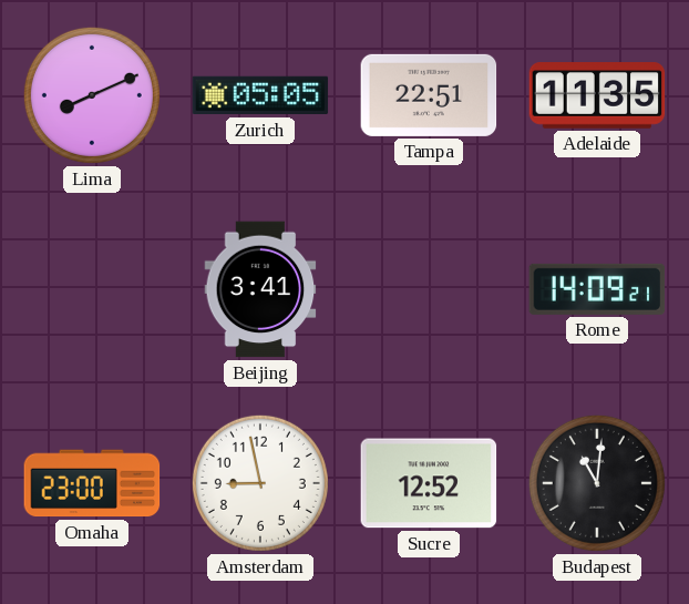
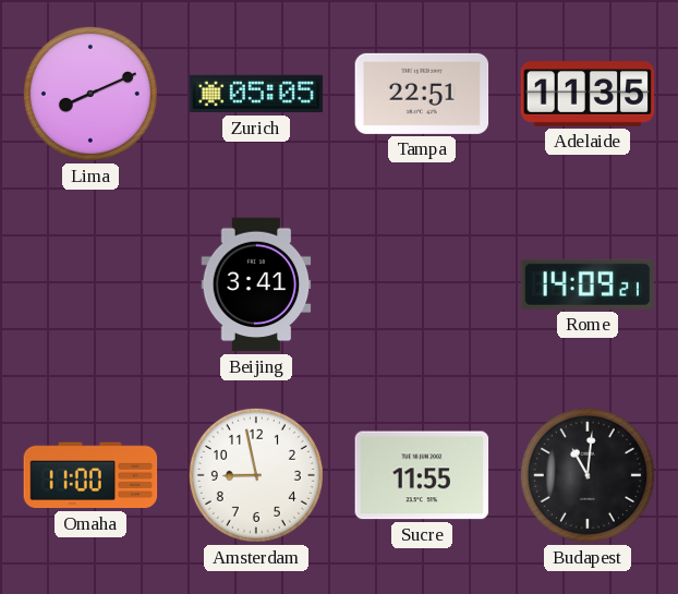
Omaha: 23:00 -> 11:00
Sucre: 12:52 -> 11:55
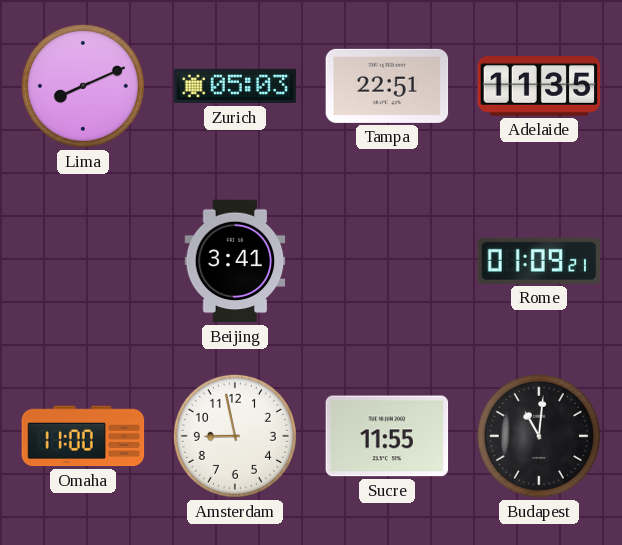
Zurich: 05:05 -> 05:03
Rome: 14:09 -> 01:09
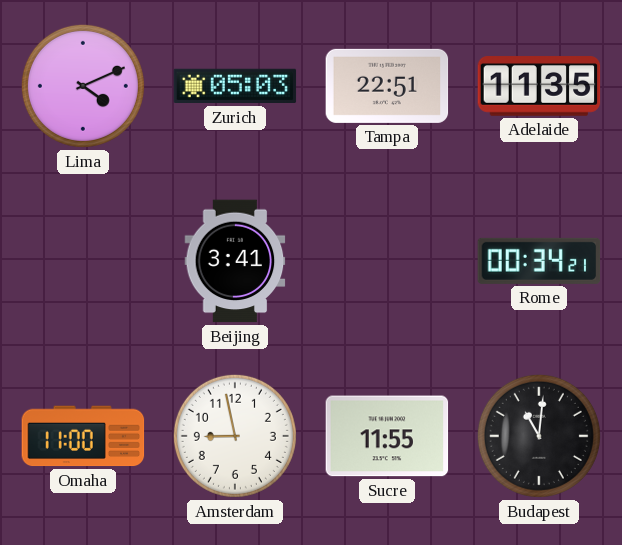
Lima: 8:11 -> 4:11
Rome: 01:09 -> 00:34
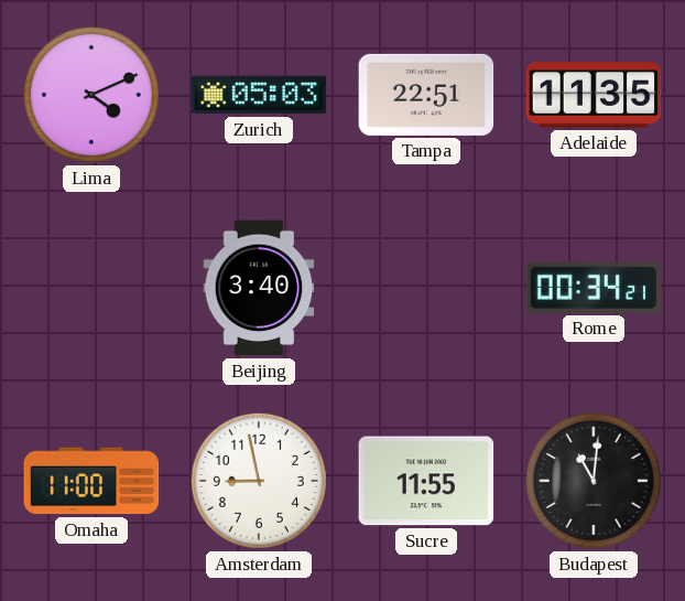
Beijing: 3:41 -> 3:40
